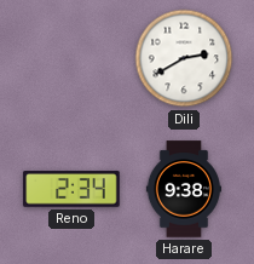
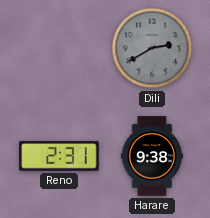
Dili dial: white -> grey
Reno: 2:34 -> 2:31
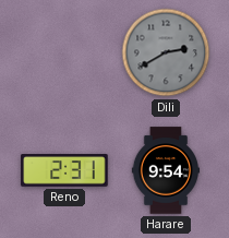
Harare: 9:38 -> 9:54
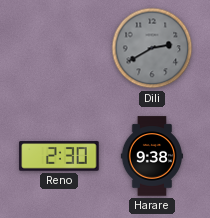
Reno: 2:31 -> 2:30
Harare: 9:54 -> 9:38
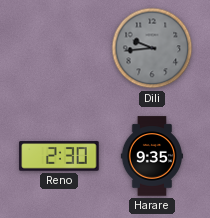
Dili: 2:40 -> 9:44
Harare: 9:38 -> 9:35
